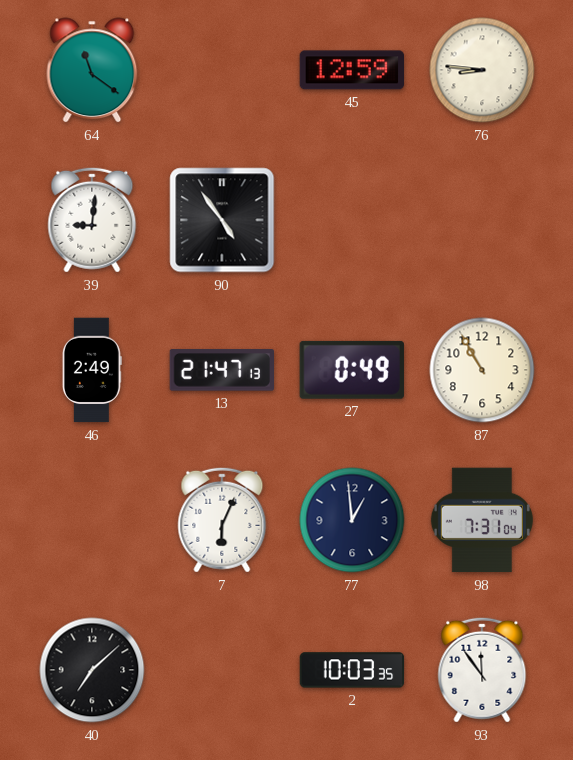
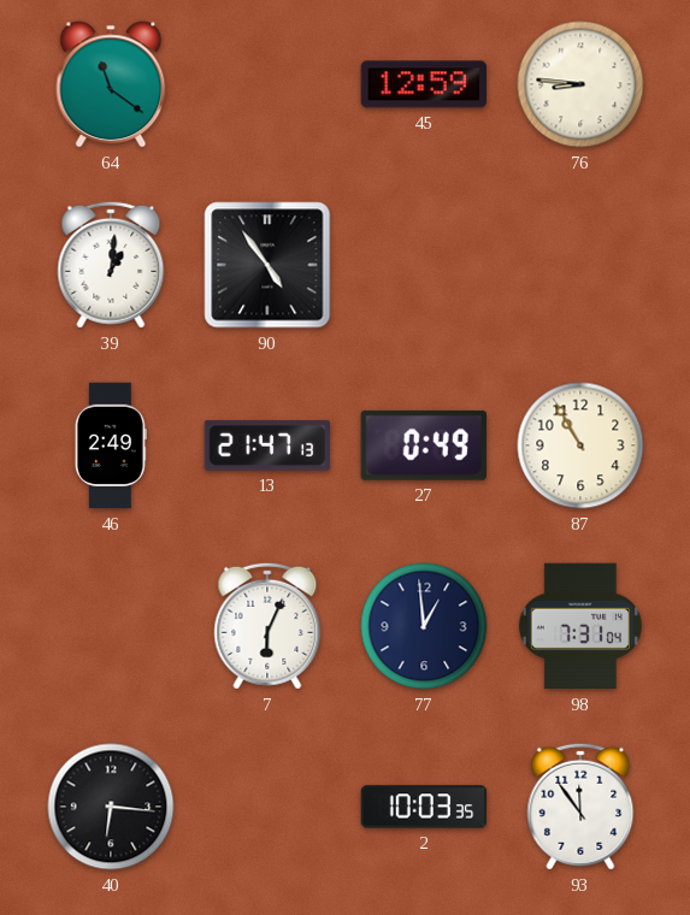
39: 9:01 -> 1:01
40: 7:08 -> 6:16
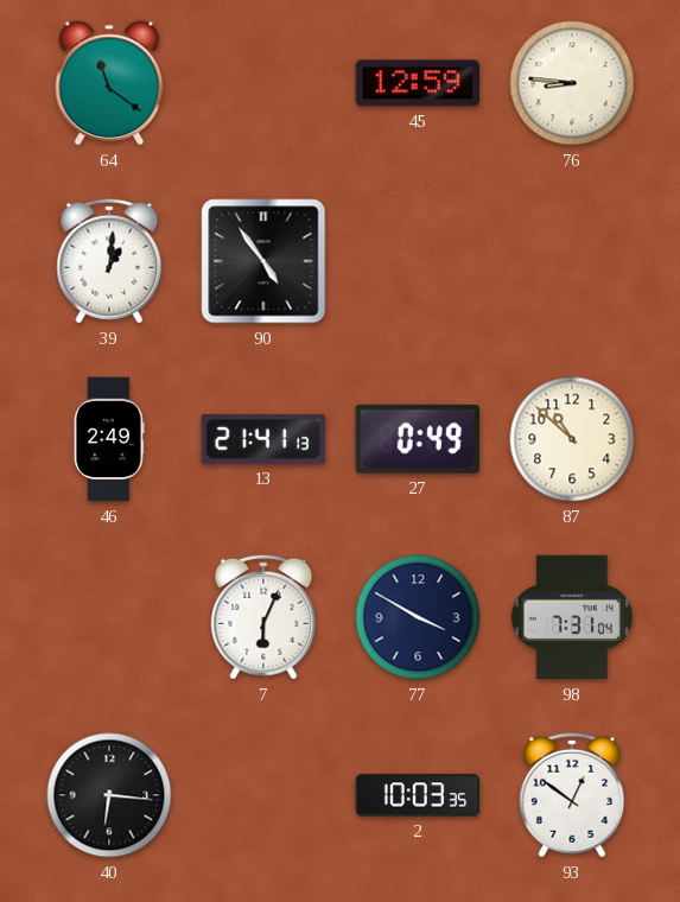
13: 21:47 -> 21:41
87: 10:55 -> 10:52
77: 12:59 -> 3:50
93: 11:54 -> 12:51
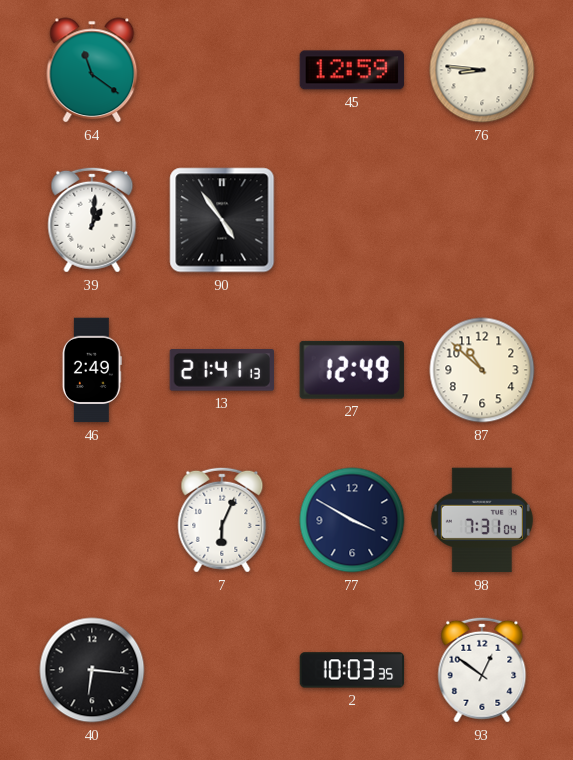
27: 0:49 -> 12:49
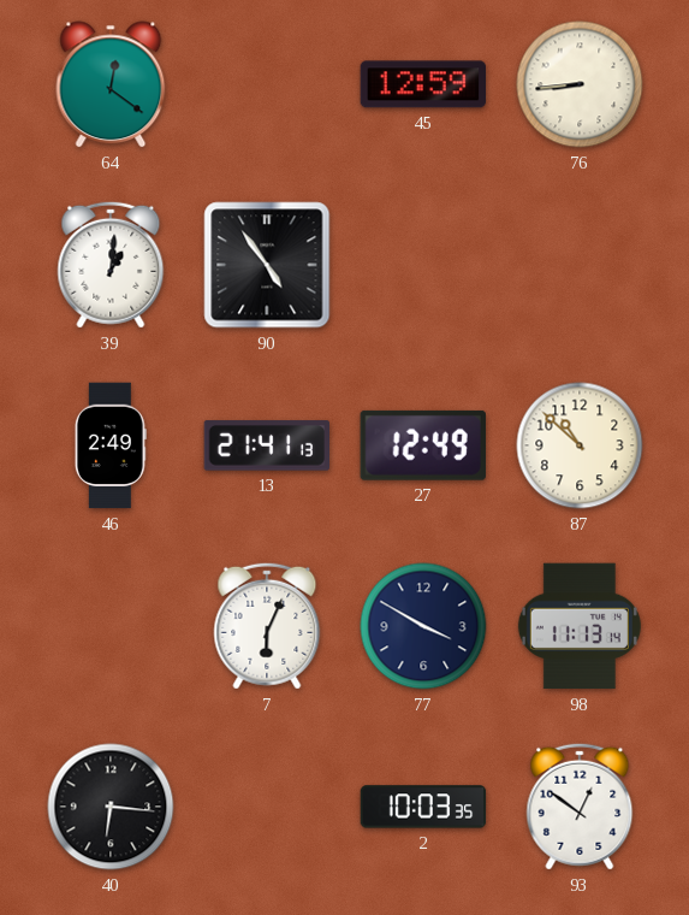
64: 11:21 -> 12:21
76: 8:46 -> 8:44
98: 7:31 -> 11:13
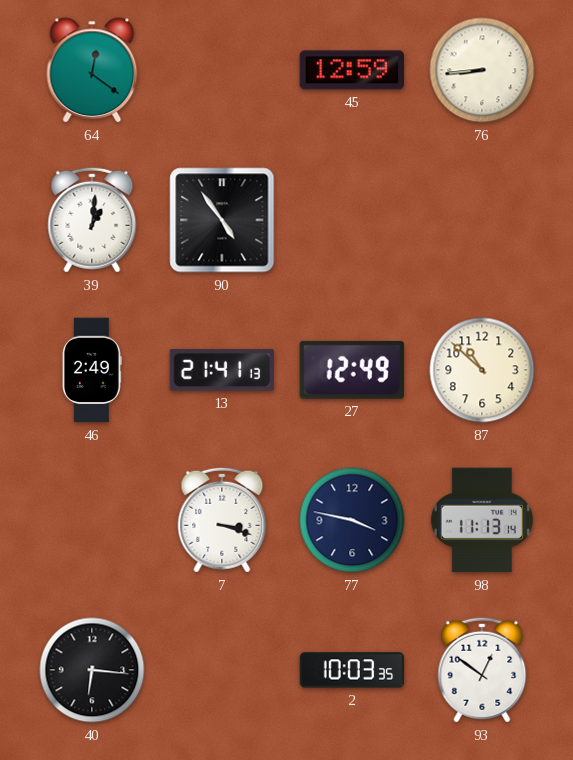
7: 6:04 -> 3:18
77: 3:50 -> 3:47
